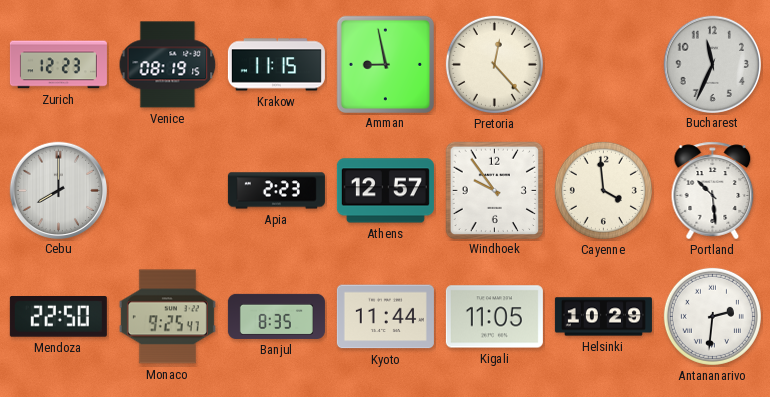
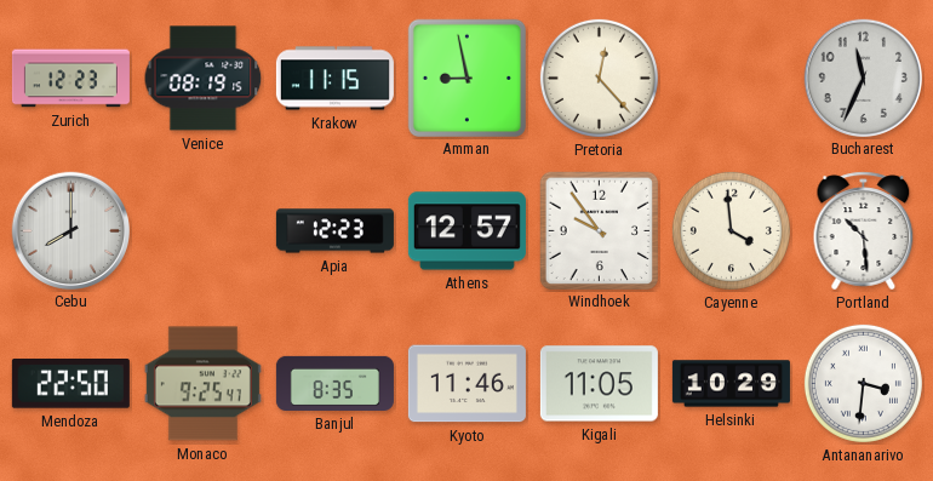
Apia: 2:23 -> 12:23
Kyoto: 11:44 -> 11:46
Antananarivo: 2:31 -> 3:31
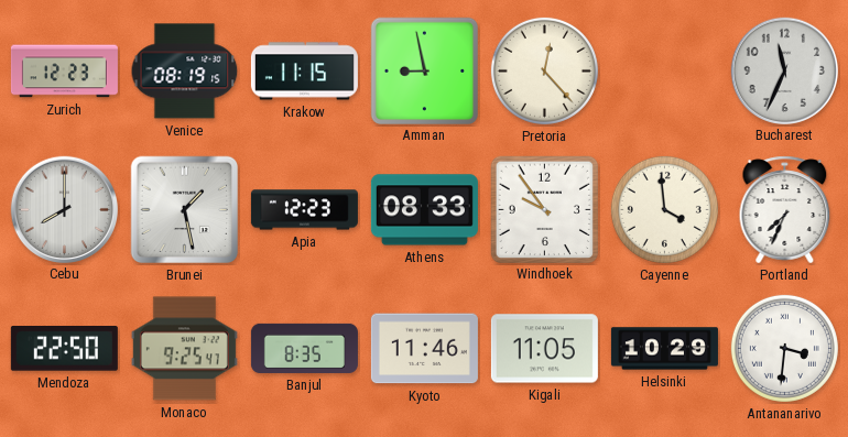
Brunei: none -> 1:28
Athens: 12:57 -> 08:33
Portland: 10:29 -> 7:34
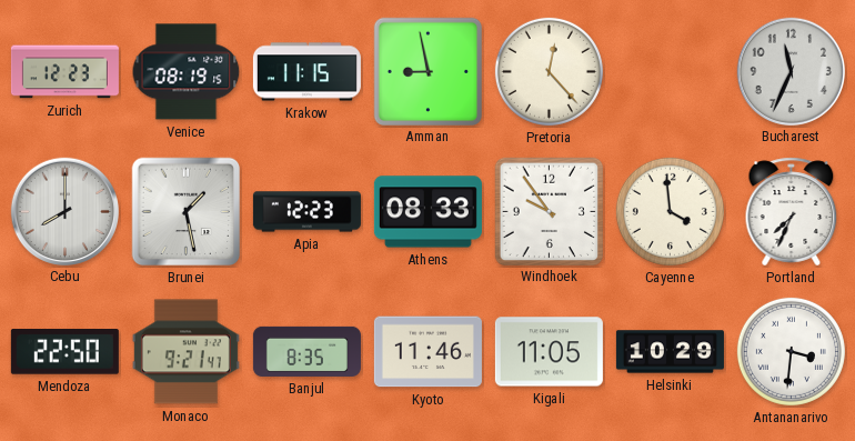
Monaco: 9:25 -> 9:21
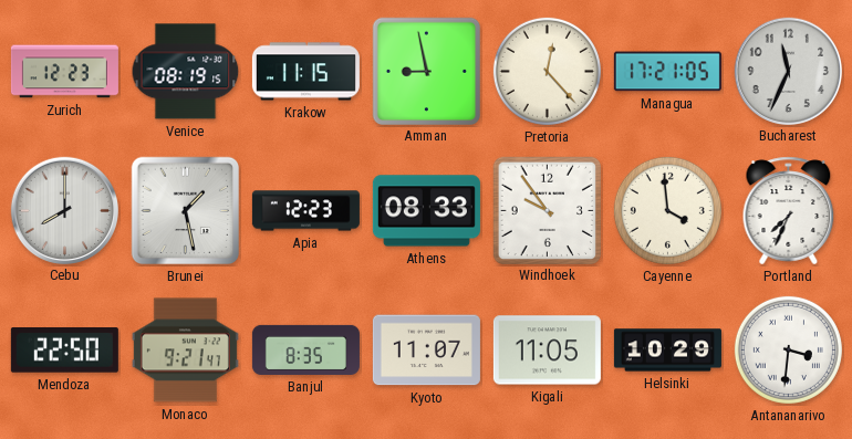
Managua: none -> 17:21
Kyoto: 11:46 -> 11:07
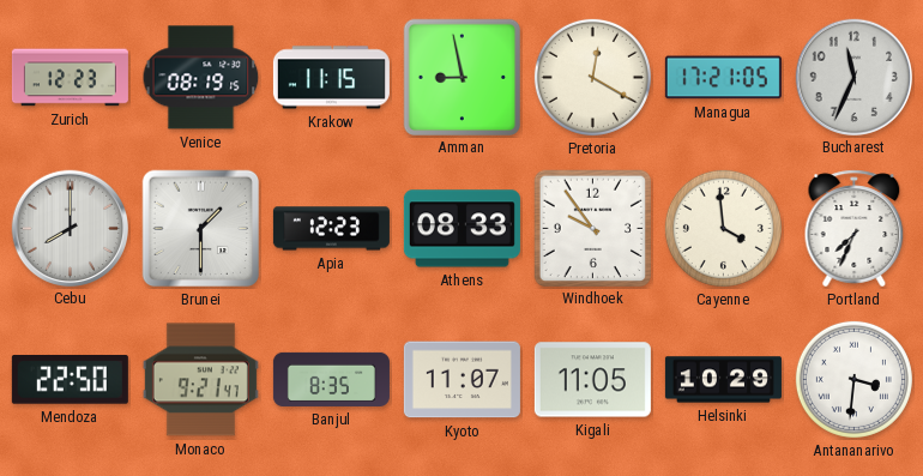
Pretoria: 12:23 -> 12:20
Brunei: 1:28 -> 1:30
